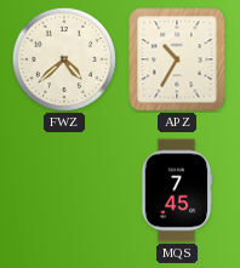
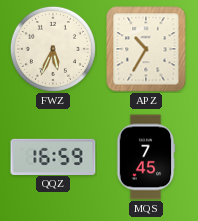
FWZ: 4:38 -> 5:34
QQZ: none -> 16:59
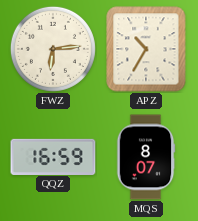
FWZ: 5:34 -> 6:14
MQS: 7:45 -> 8:07
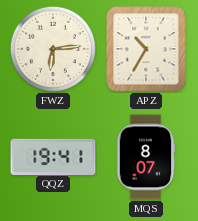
QQZ: 16:59 -> 19:41
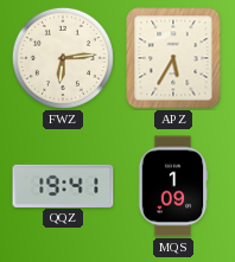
APZ: 10:35 -> 5:35
MQS: 8:07 -> 1:09
